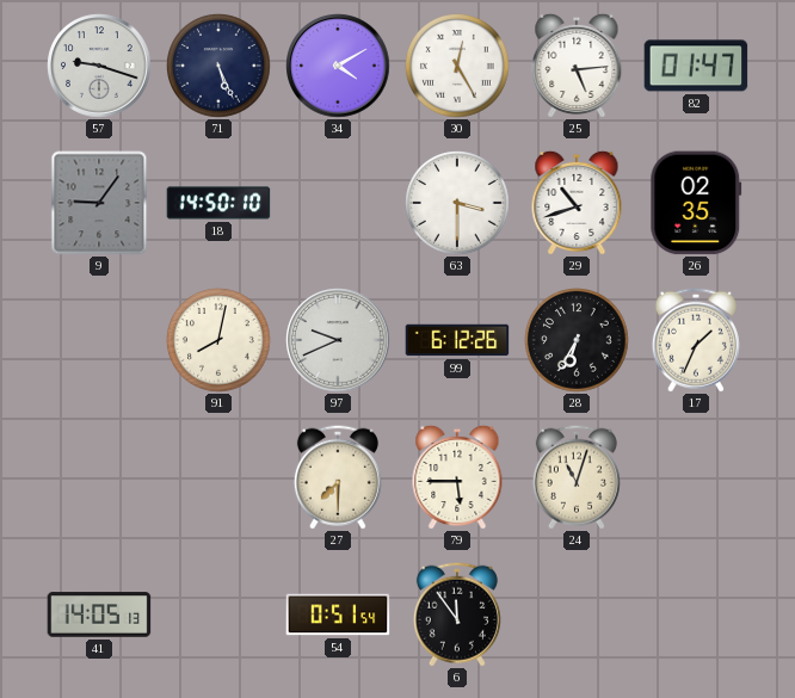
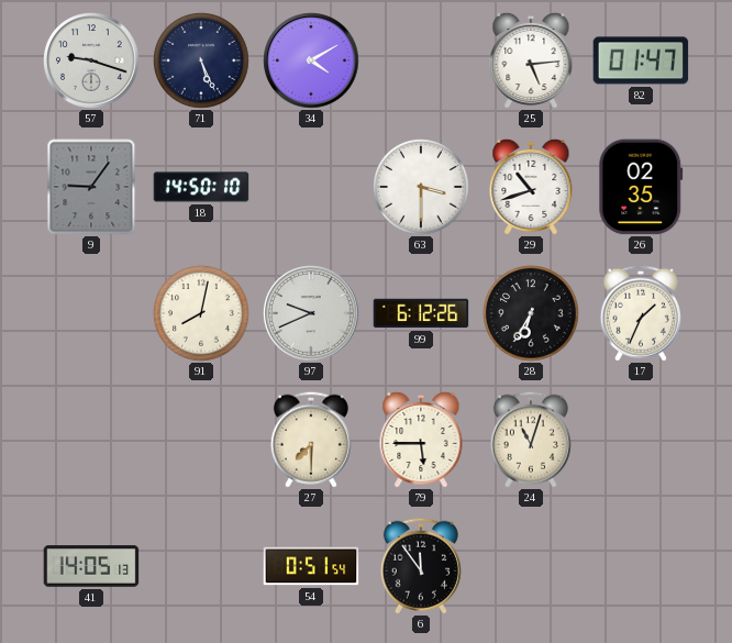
30: 12:25 -> none
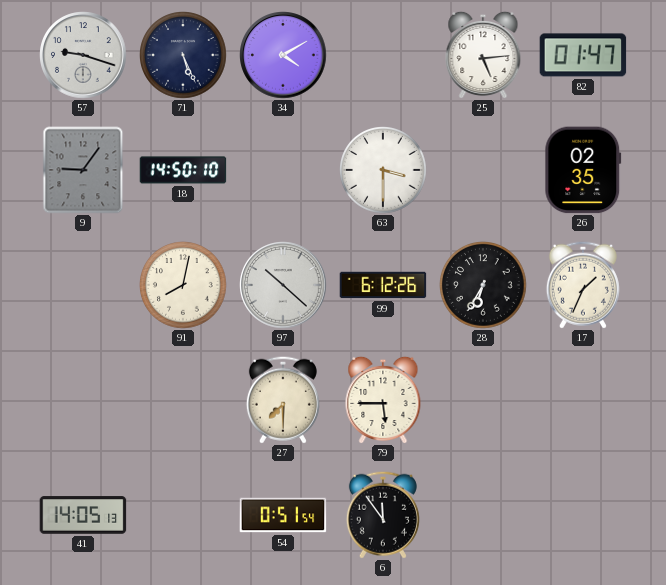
29: 10:42 -> none
97: 9:41 -> 10:22
24: 11:03 -> none
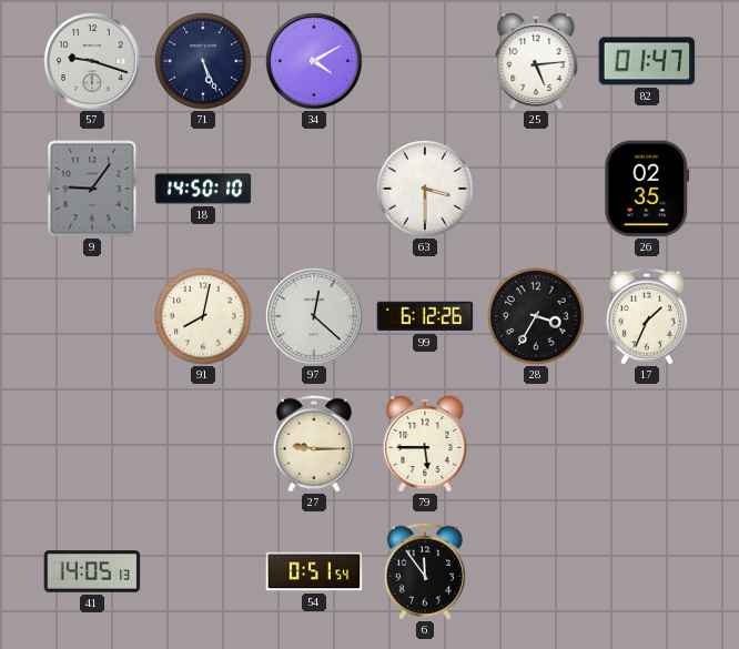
97: 10:22 -> 12:22
28: 6:35 -> 3:35
27: 7:30 -> 9:15
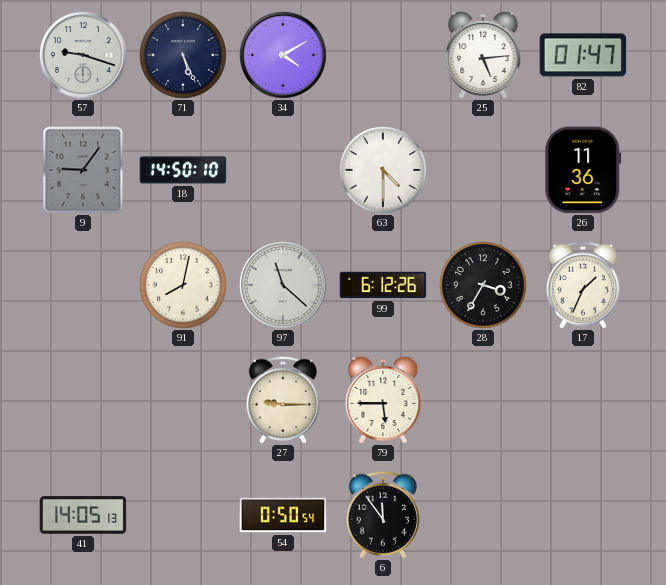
63: 3:30 -> 4:30
26: 02:35 -> 11:36
97: 12:22 -> 11:22
54: 0:51 -> 0:50
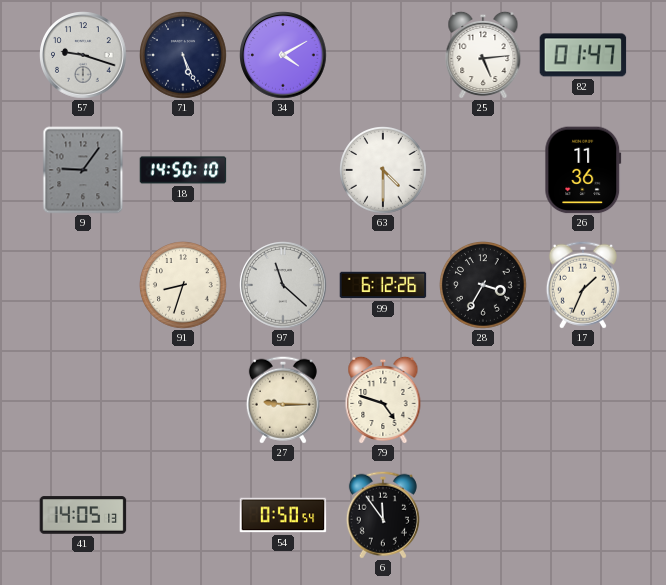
91: 8:02 -> 8:33
79: 5:45 -> 4:48
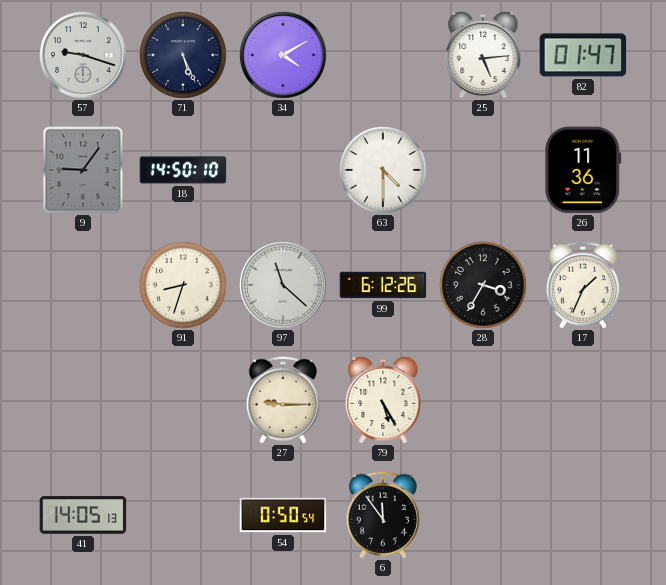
79: 4:48 -> 5:25
